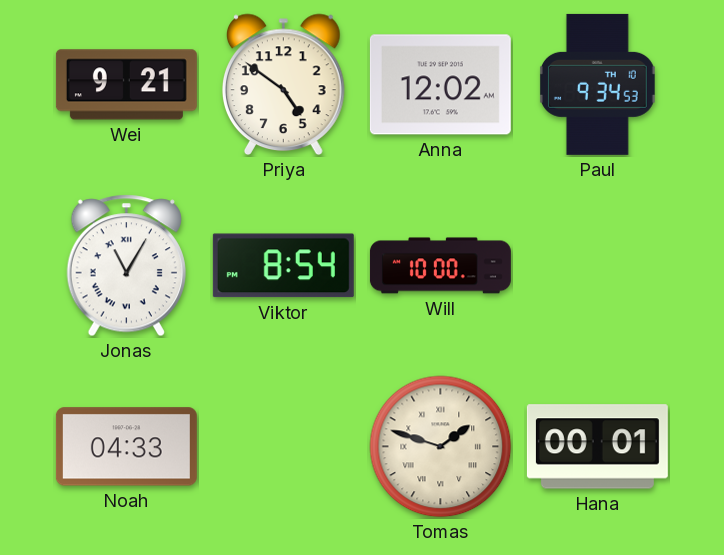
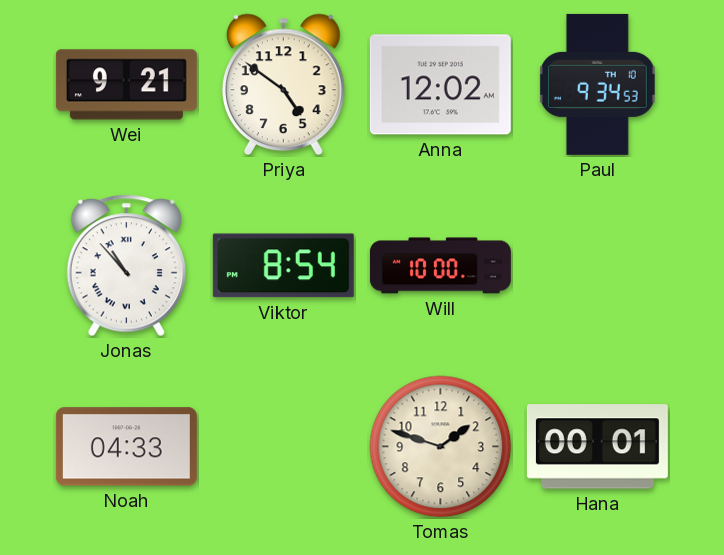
Jonas: 11:05 -> 10:53
Tomas numerals: Roman -> Arabic
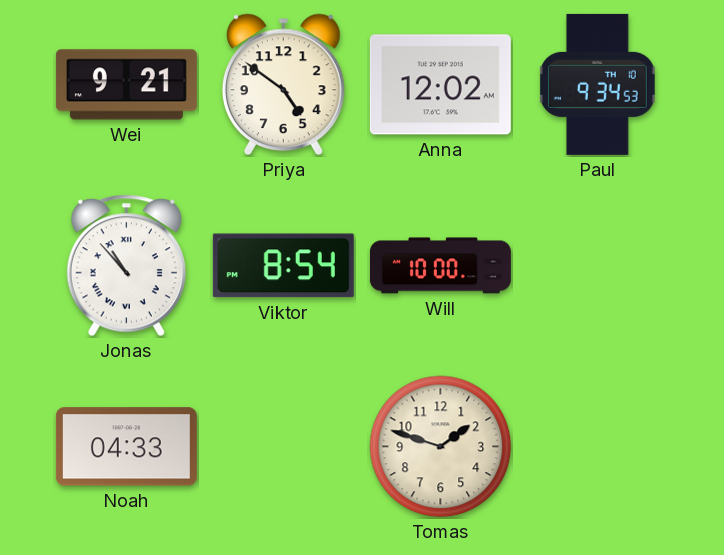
Hana: 00:01 -> none
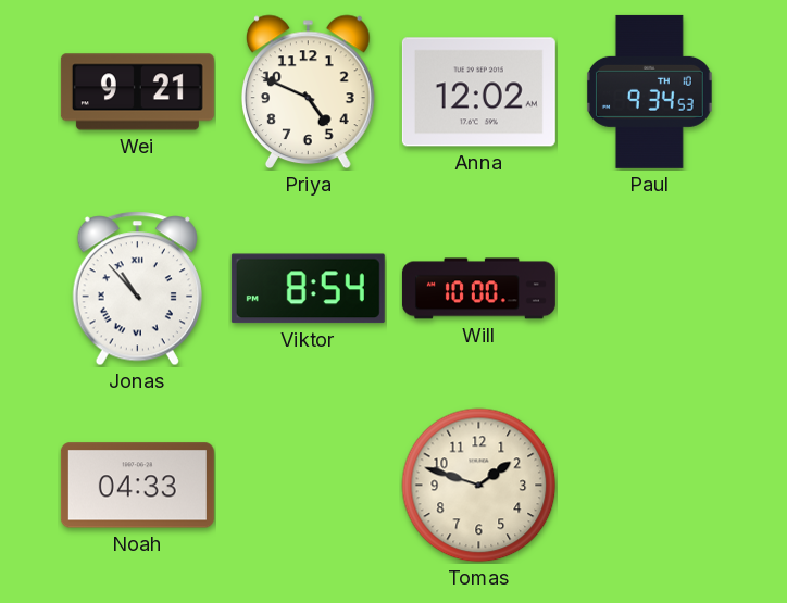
Priya: 4:51 -> 4:49
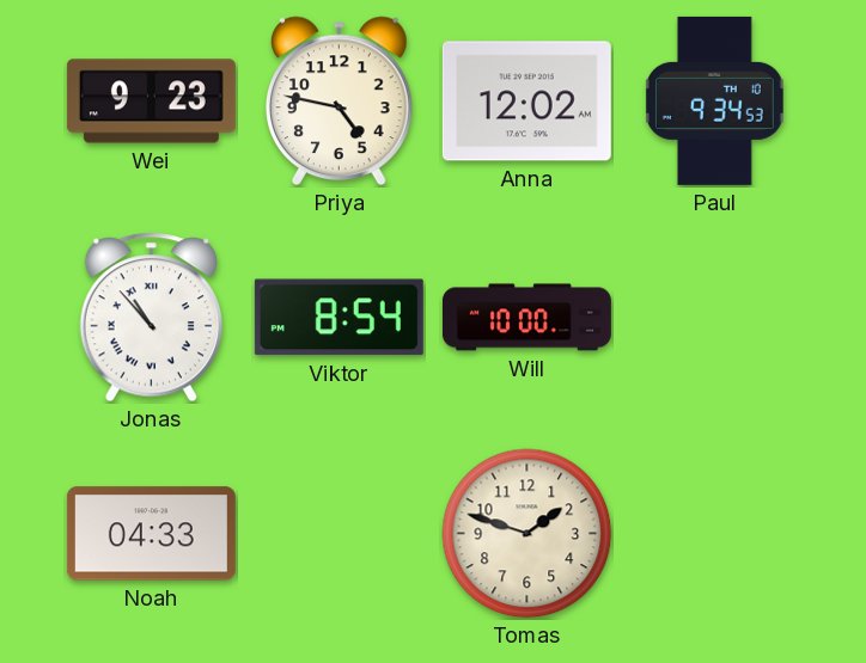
Wei: 9:21 -> 9:23
Priya: 4:49 -> 4:47
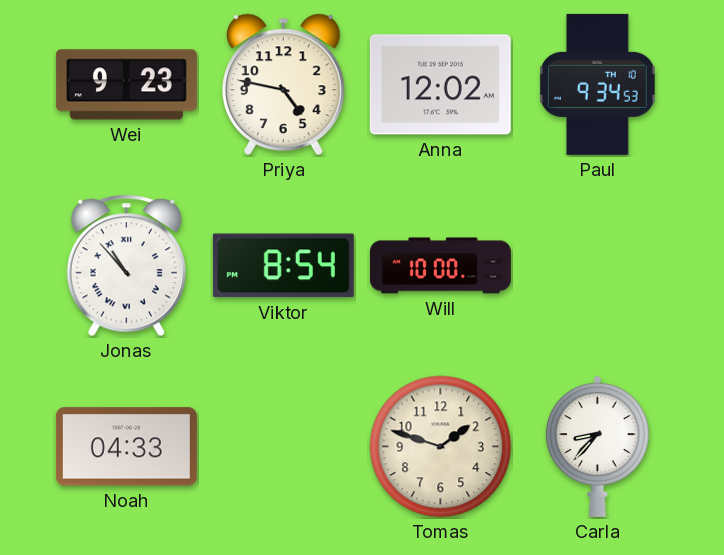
Carla: none -> 8:37
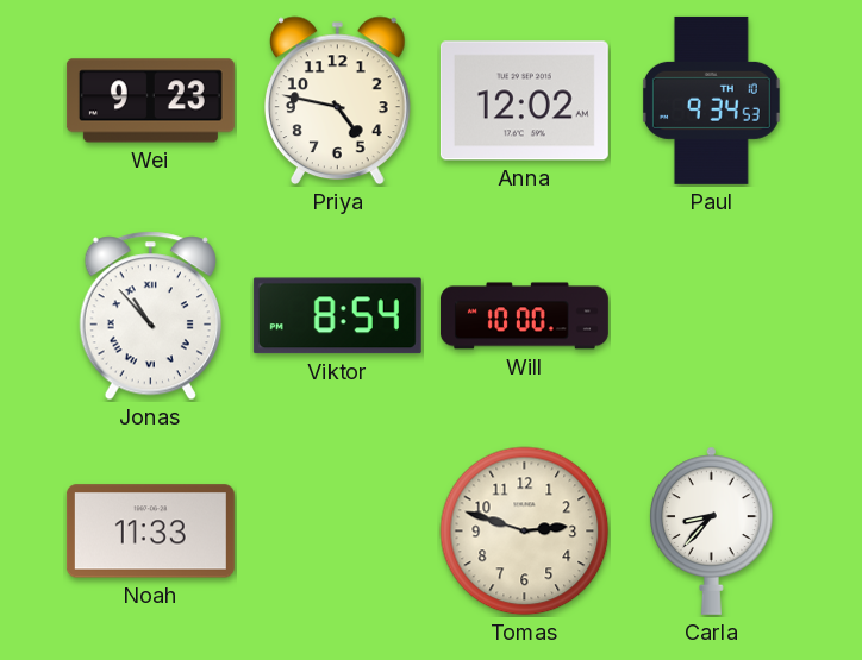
Noah: 04:33 -> 11:33
Tomas: 1:48 -> 2:48
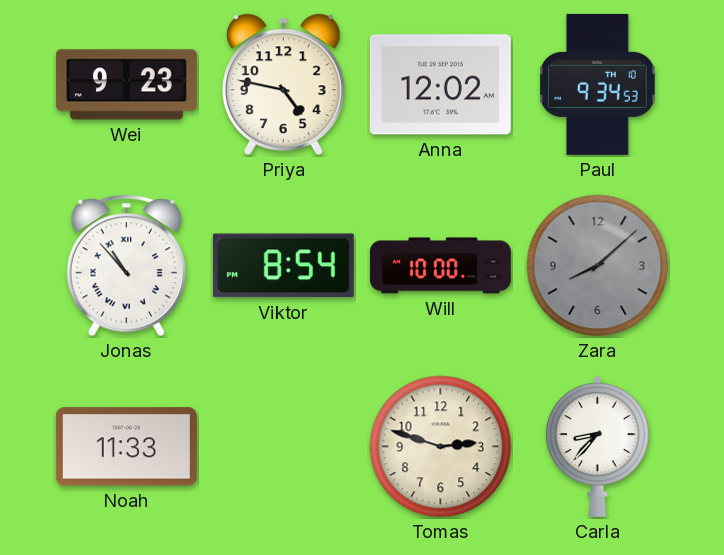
Zara: none -> 8:08
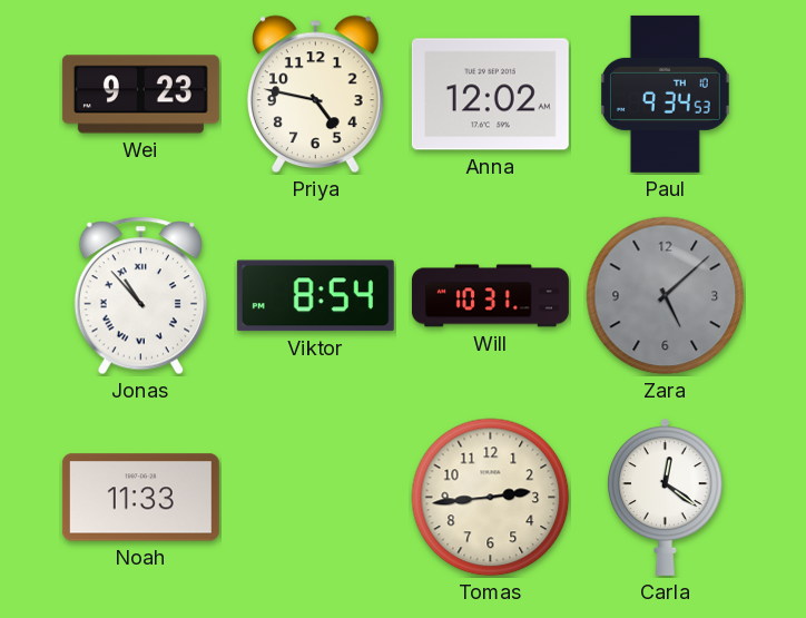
Will: 10:00 -> 10:31
Zara: 8:08 -> 5:08
Tomas: 2:48 -> 2:44
Carla: 8:37 -> 12:21
